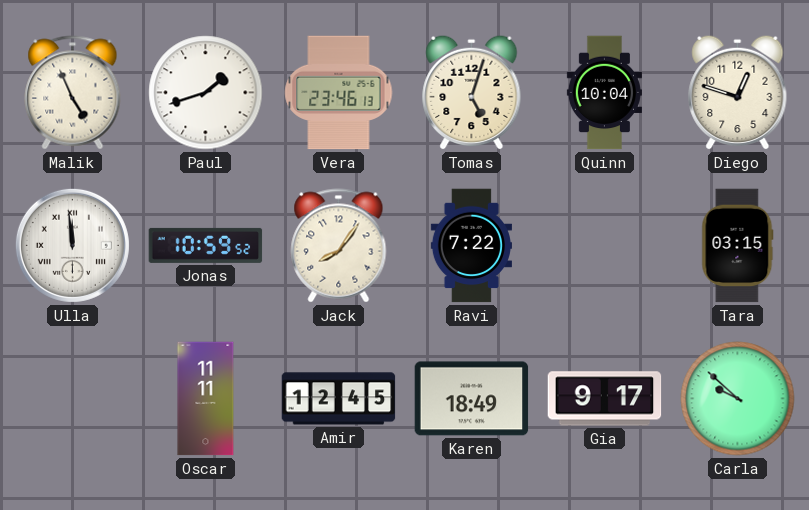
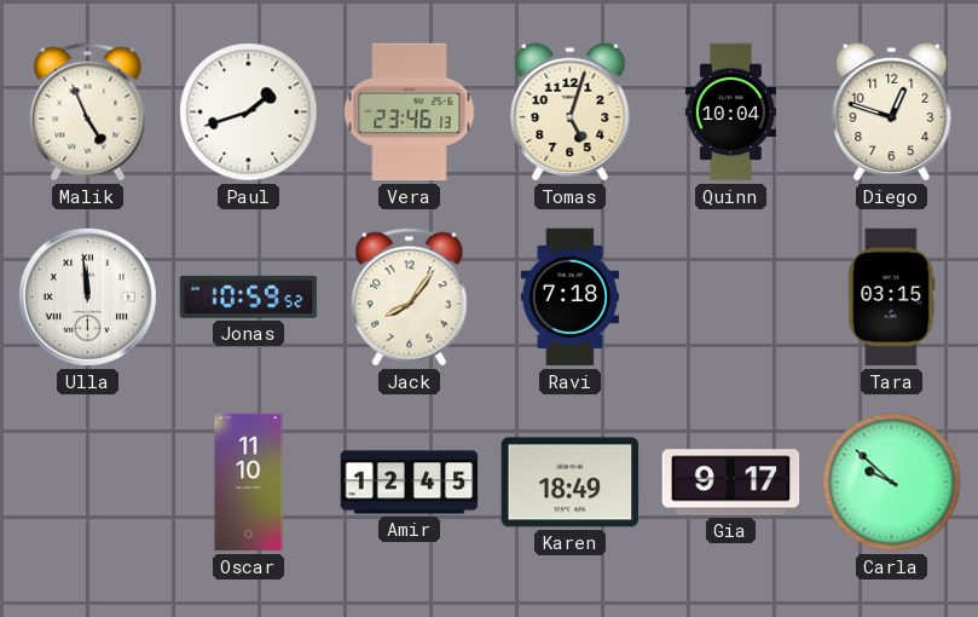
Ravi: 7:22 -> 7:18
Oscar: 11:11 -> 11:10
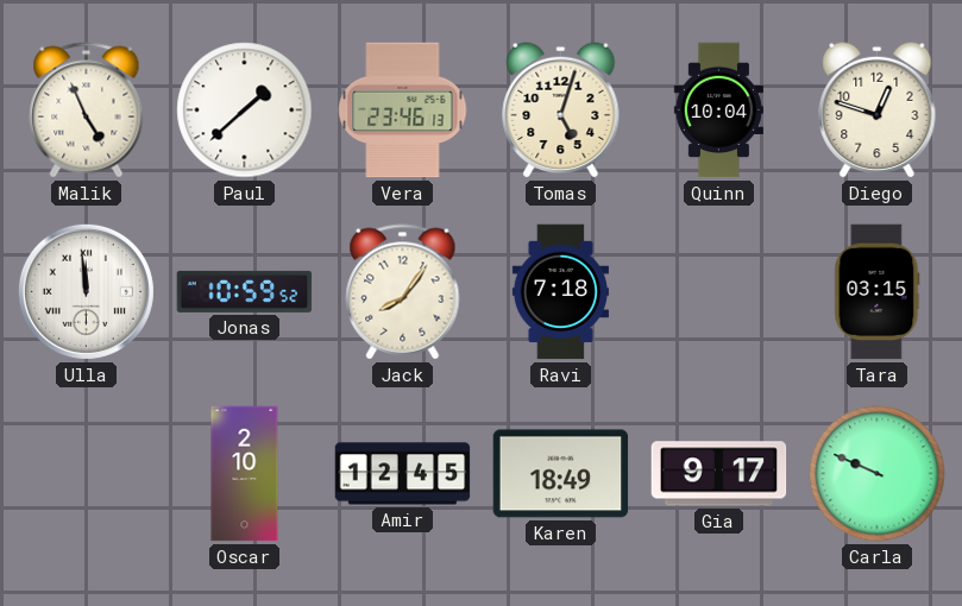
Paul: 1:42 -> 1:38
Oscar: 11:10 -> 2:10
Carla: 9:52 -> 9:49
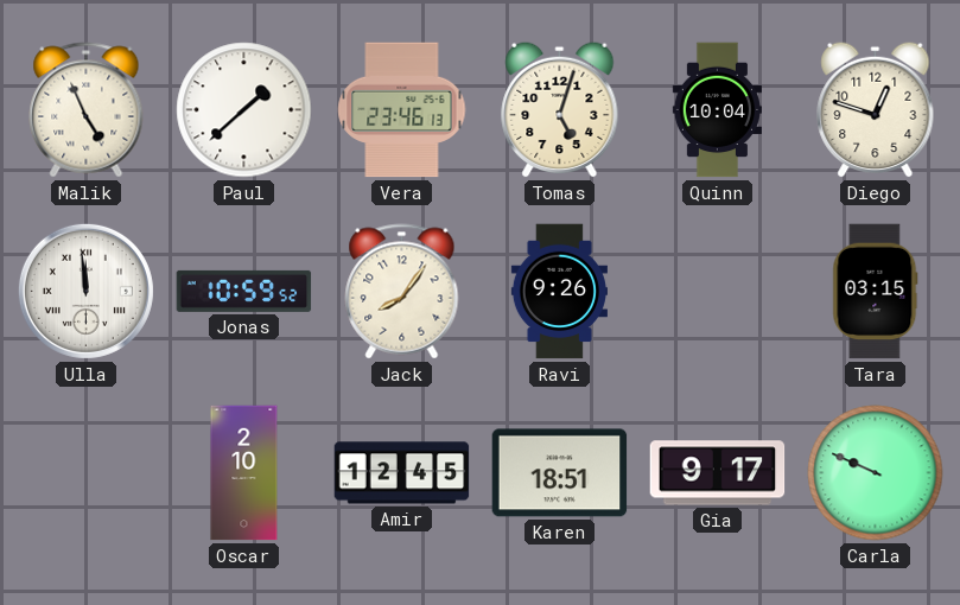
Ravi: 7:18 -> 9:26
Karen: 18:49 -> 18:51
